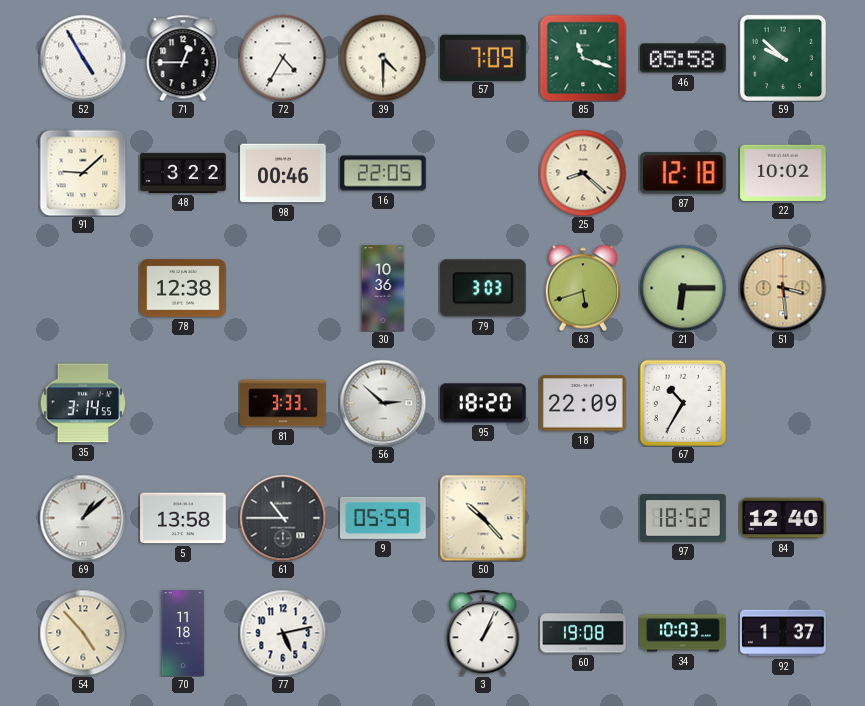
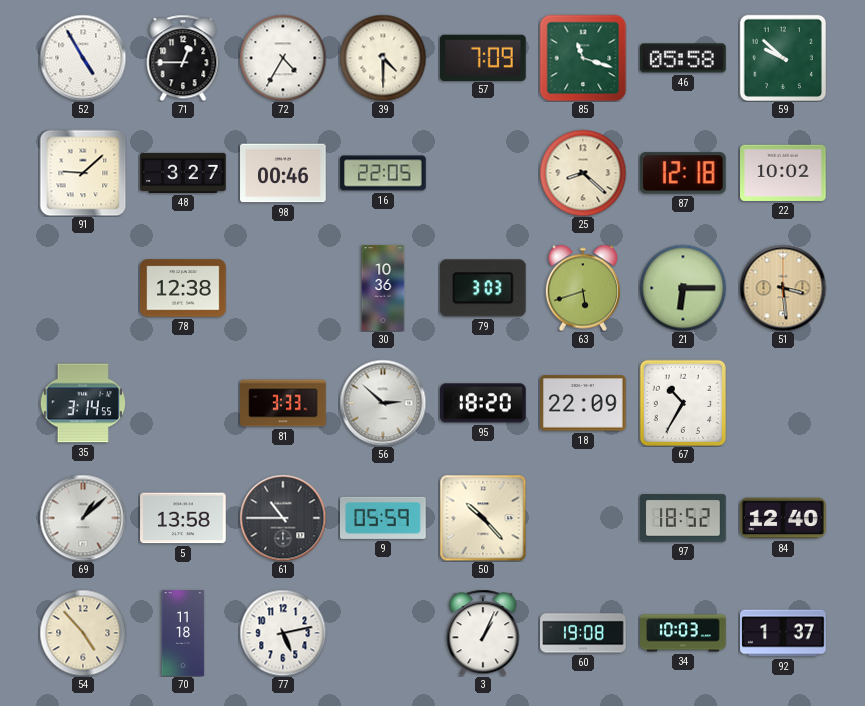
48: 3:22 -> 3:27
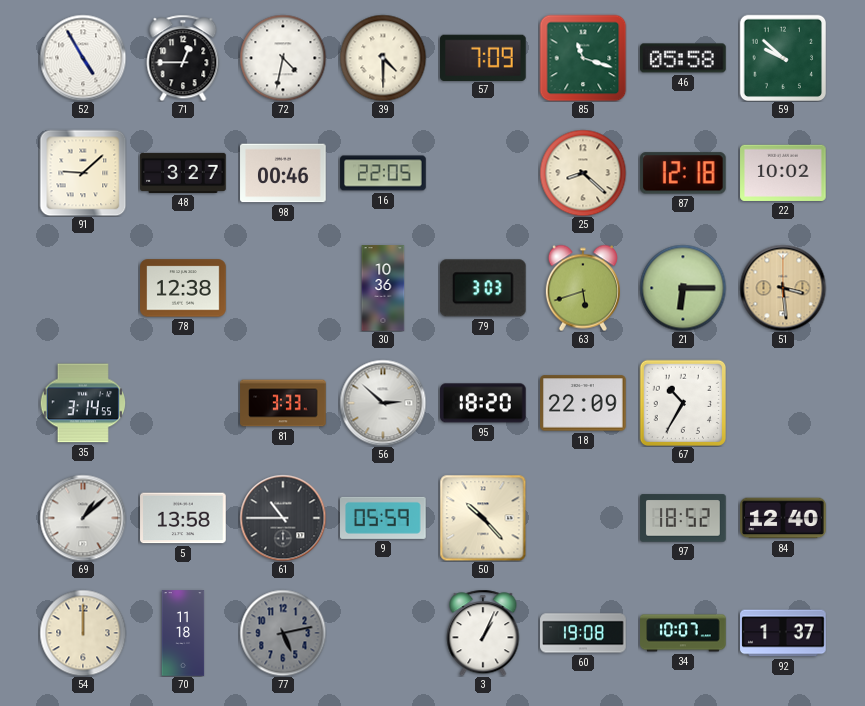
72: 4:35 -> 4:32
54: 4:53 -> 12:00
77 dial: white -> grey
34: 10:03 -> 10:07
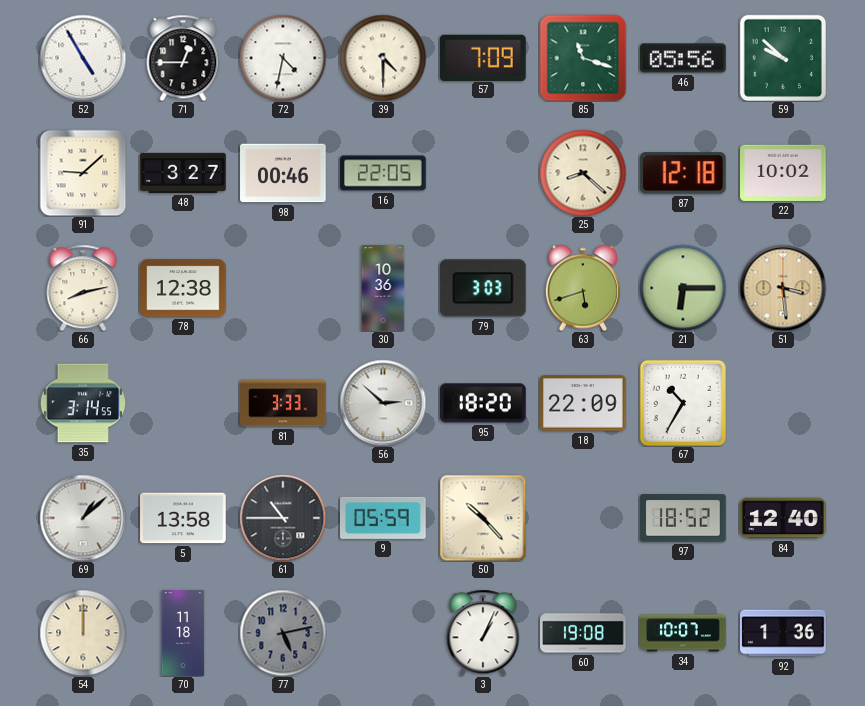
46: 05:58 -> 05:56
66: none -> 8:13
92: 1:37 -> 1:36
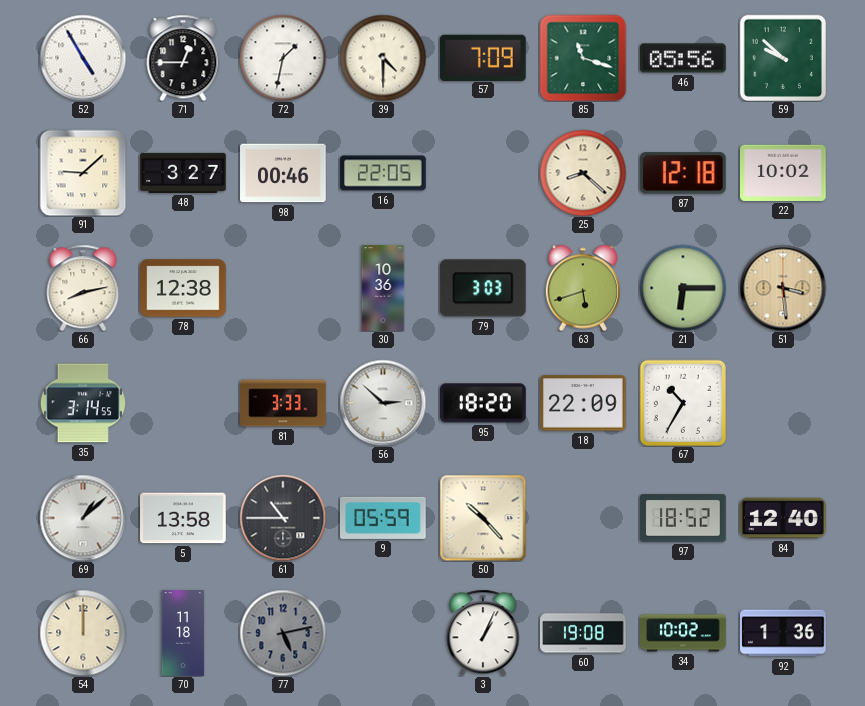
72: 4:32 -> 1:32
34: 10:07 -> 10:02
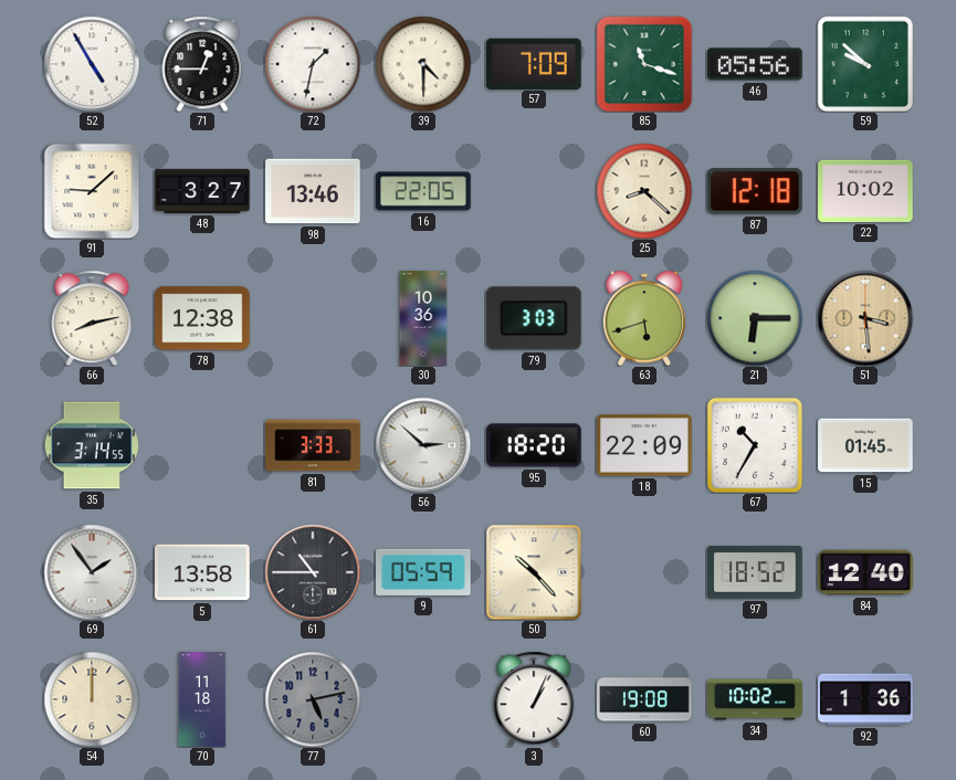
98: 00:46 -> 13:46
15: none -> 01:45
69: 1:08 -> 1:54
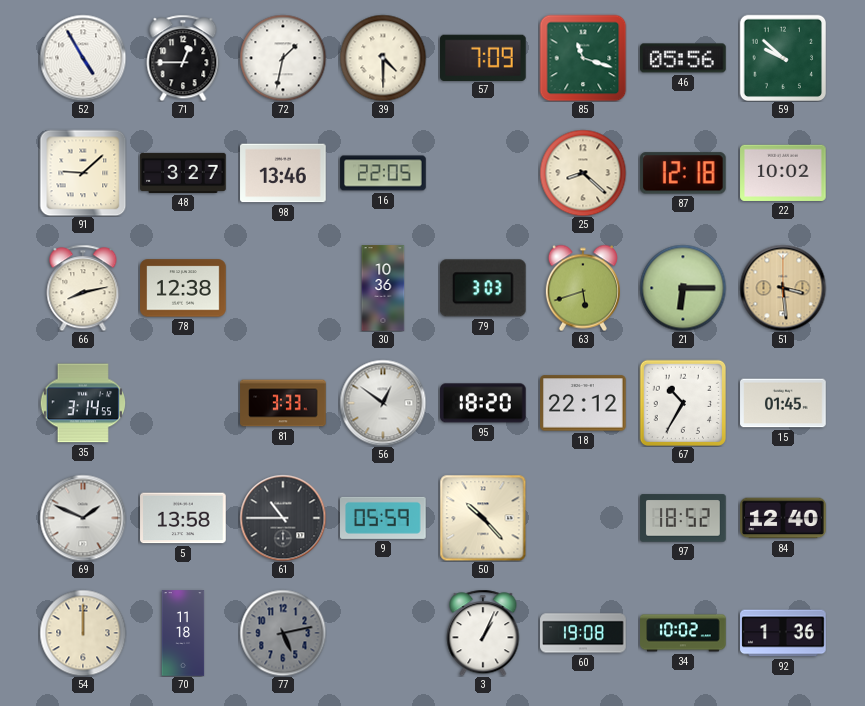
56: 2:52 -> 12:51
18: 22:09 -> 22:12
69: 1:54 -> 1:49
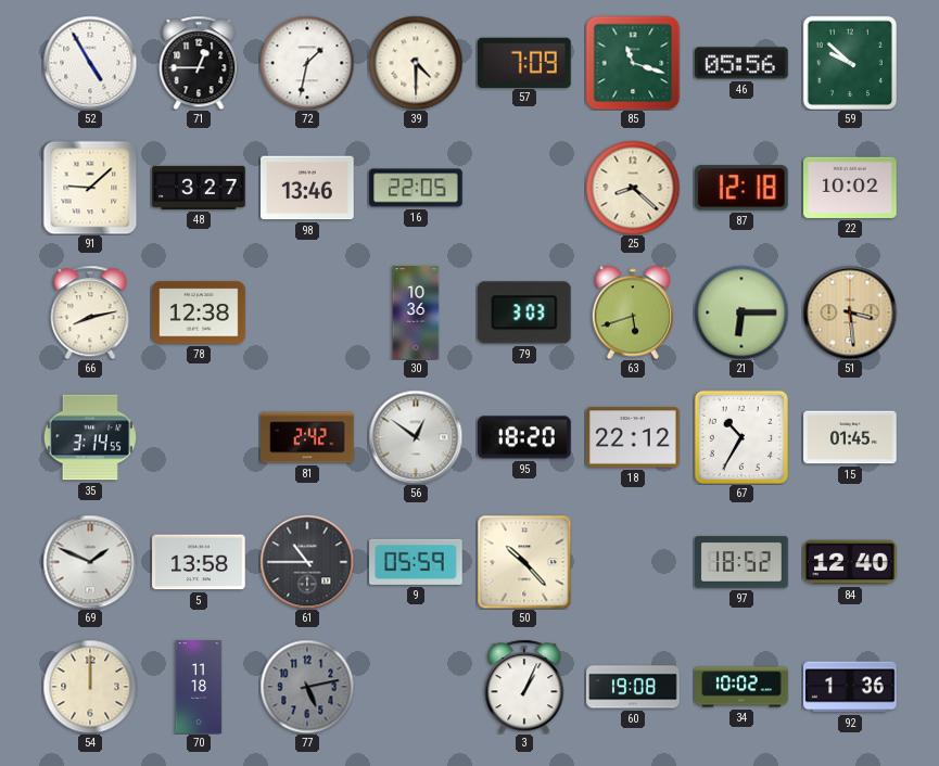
81: 3:33 -> 2:42
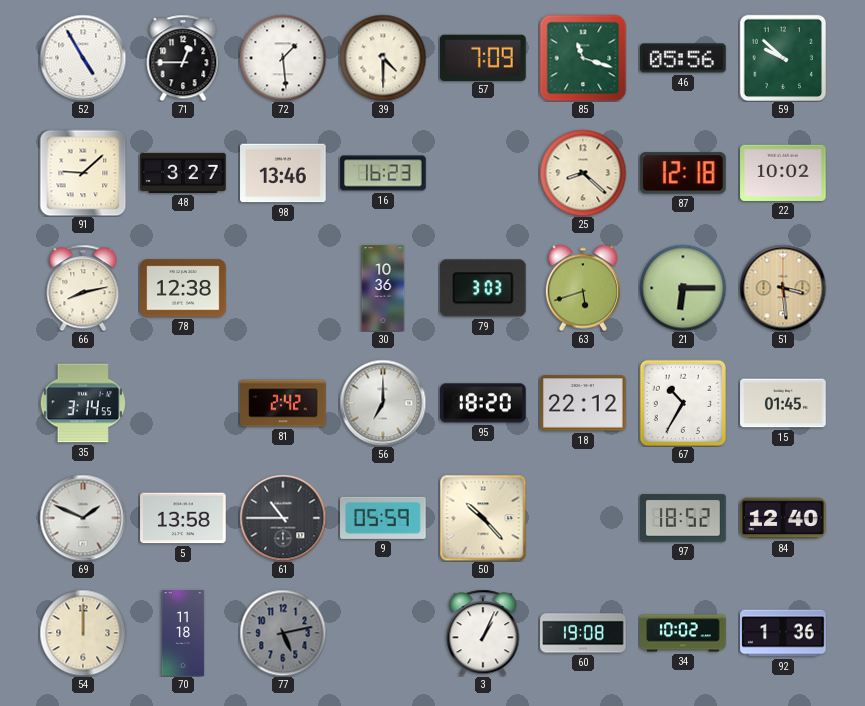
72: 1:32 -> 1:29
16: 22:05 -> 16:23
56: 12:51 -> 7:00
